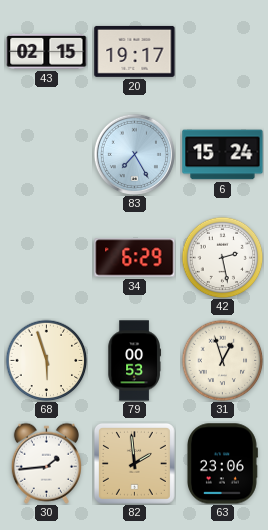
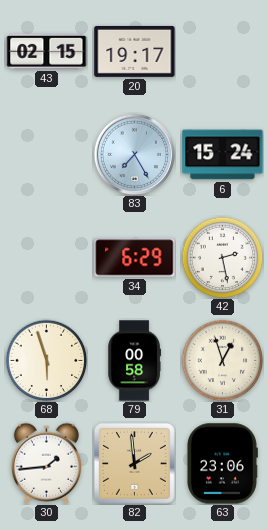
79: 00:53 -> 00:58
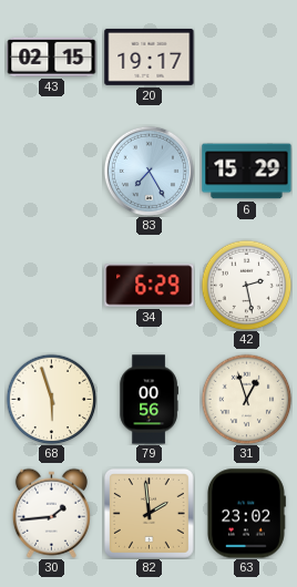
6: 15:24 -> 15:29
79: 00:58 -> 00:56
63: 23:06 -> 23:02
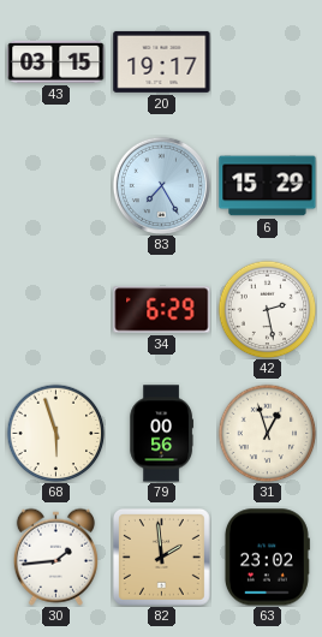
43: 02:15 -> 03:15
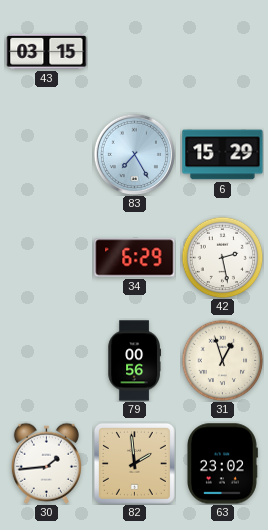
20: 19:17 -> none
68: 5:57 -> none
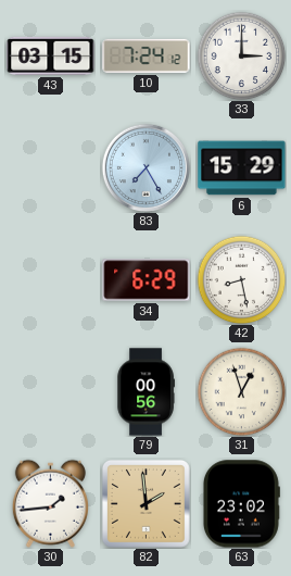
10: none -> 7:24
33: none -> 3:00
42: 2:28 -> 8:28
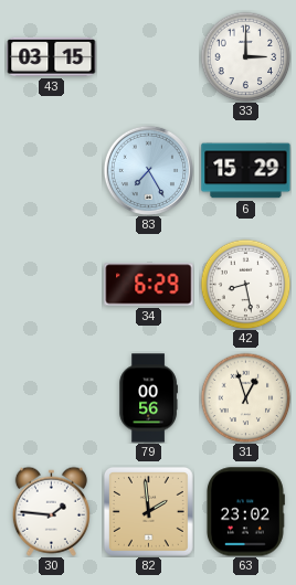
10: 7:24 -> none
30: 1:44 -> 1:46
